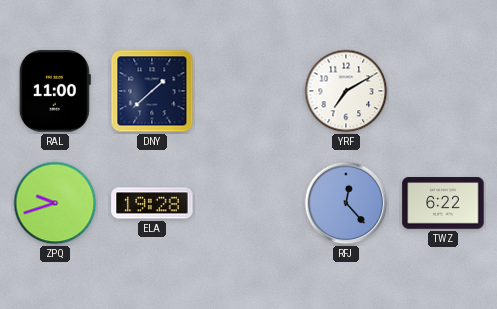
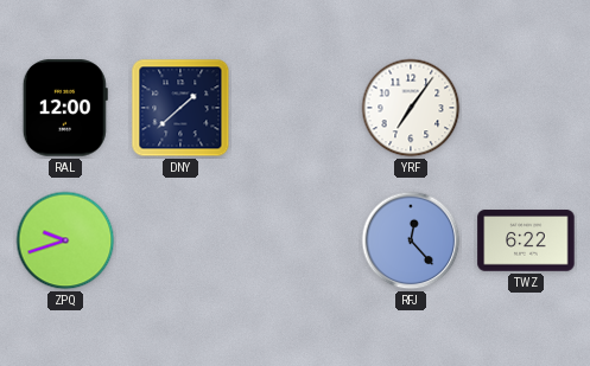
RAL: 11:00 -> 12:00
YRF: 7:10 -> 7:06
ELA: 19:28 -> none
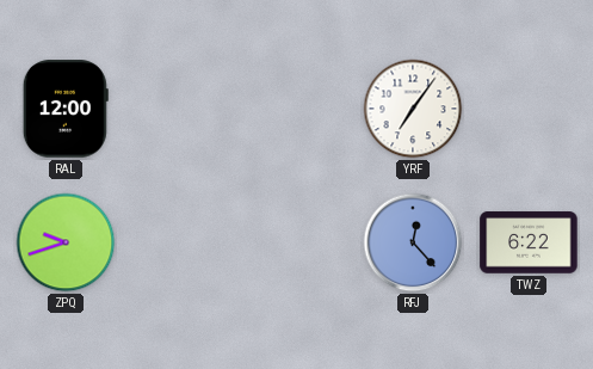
DNY: 1:38 -> none
